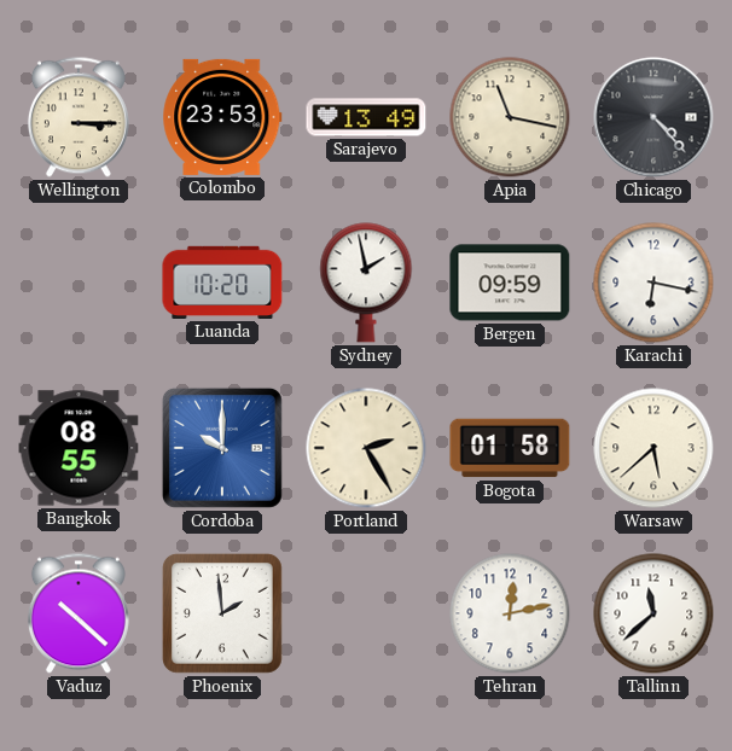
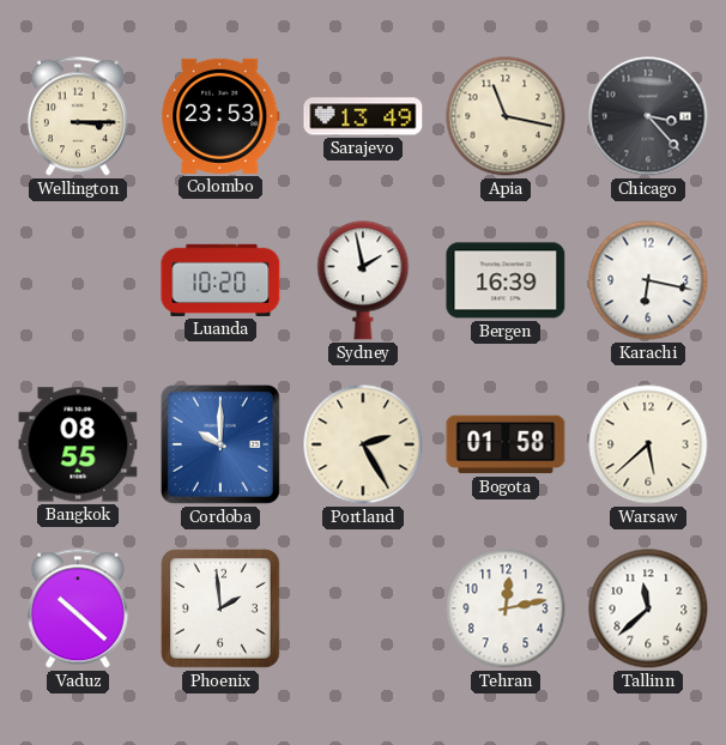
Chicago: 4:23 -> 3:23
Bergen: 09:59 -> 16:39
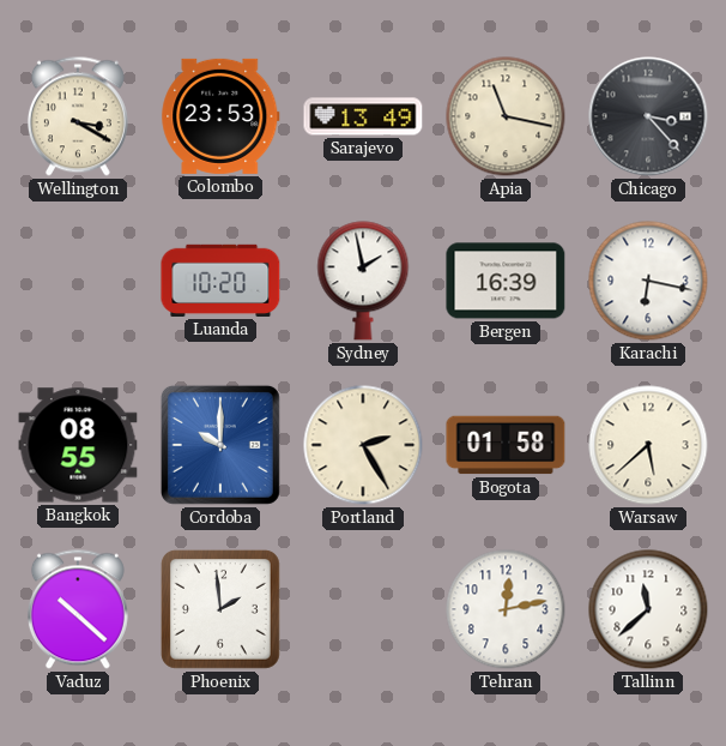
Wellington: 3:15 -> 3:20
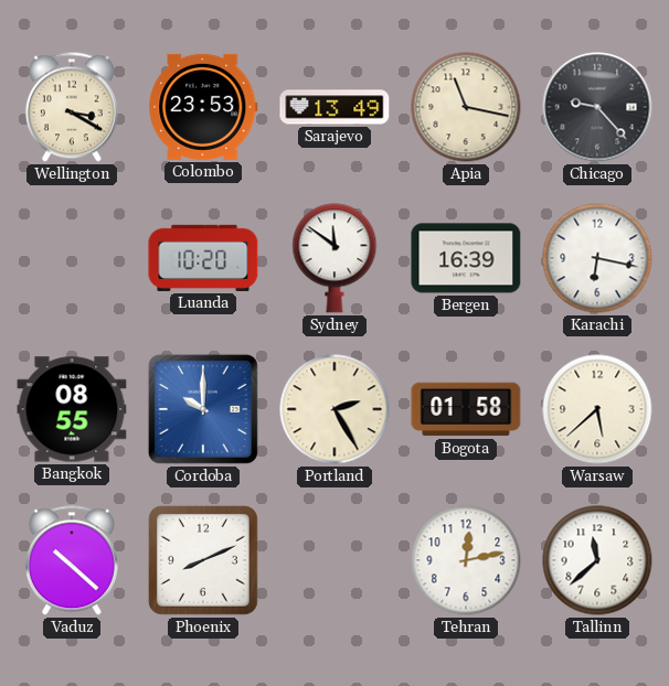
Chicago: 3:23 -> 9:23
Sydney: 1:58 -> 11:51
Phoenix: 1:59 -> 8:11
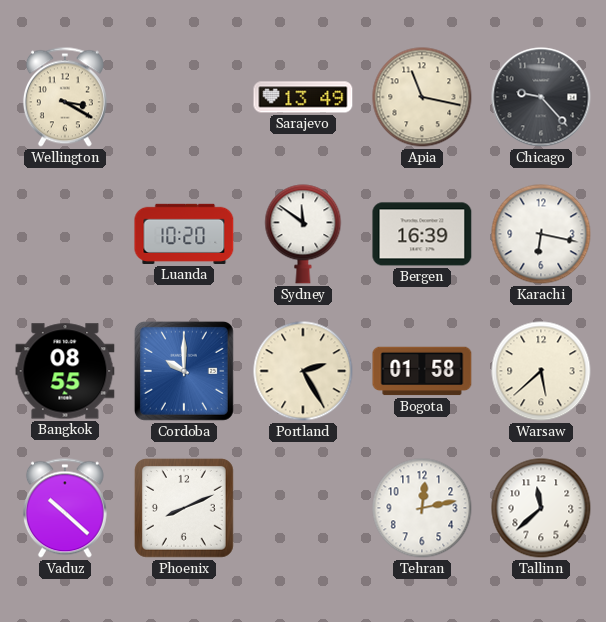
Colombo: 23:53 -> none
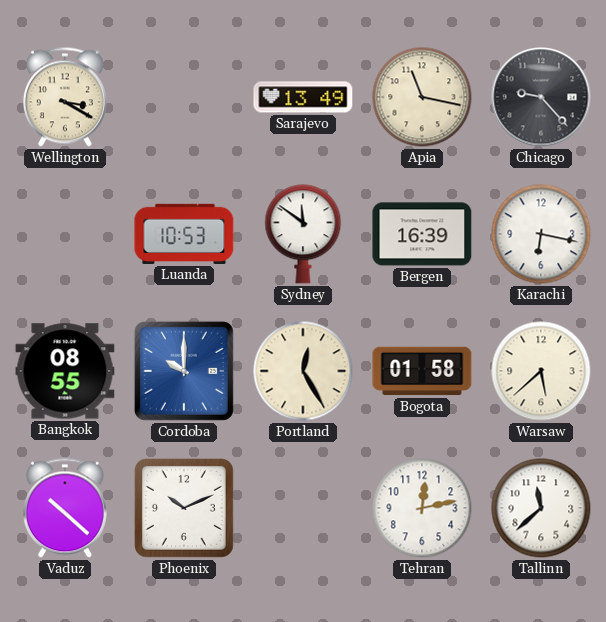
Luanda: 10:20 -> 10:53
Portland: 2:25 -> 12:25
Phoenix: 8:11 -> 10:11
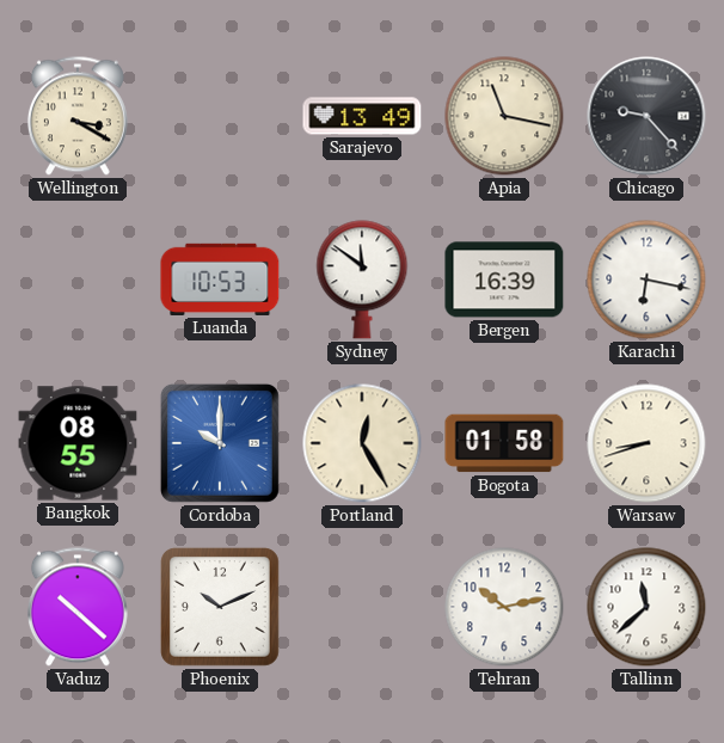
Warsaw: 5:38 -> 8:42
Tehran: 12:13 -> 10:13
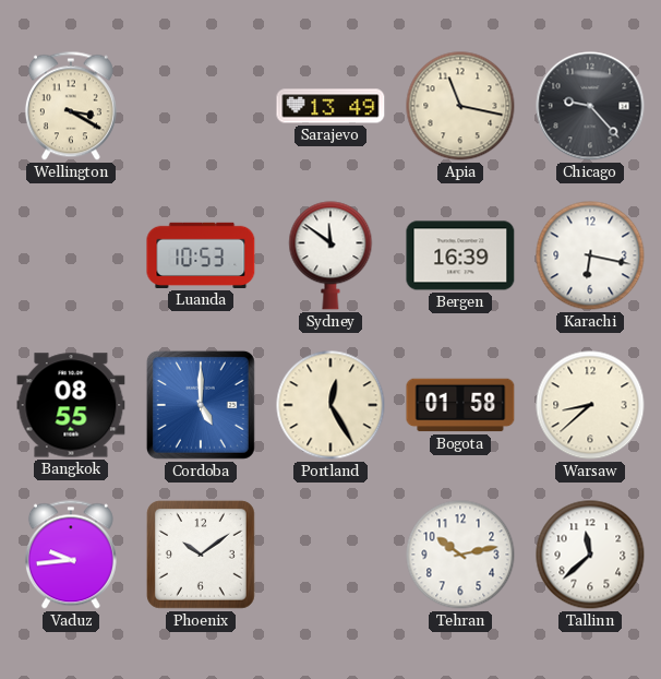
Cordoba: 10:00 -> 5:00
Warsaw: 8:42 -> 8:38
Vaduz: 10:22 -> 9:44
Phoenix: 10:11 -> 10:09
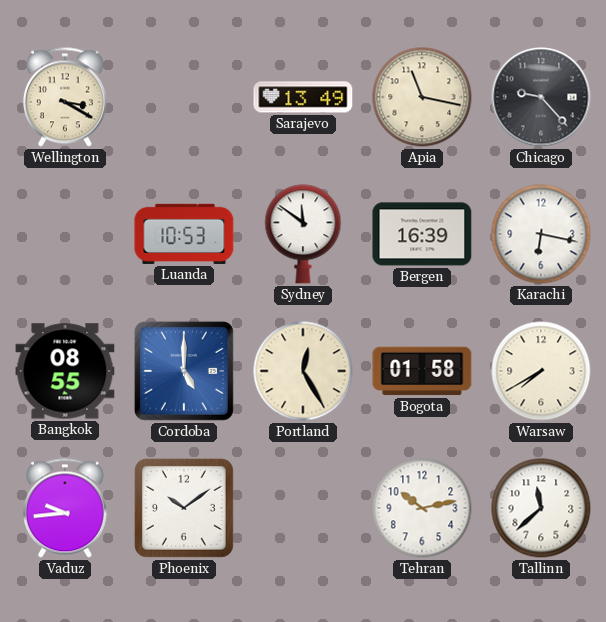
Warsaw: 8:38 -> 7:40
